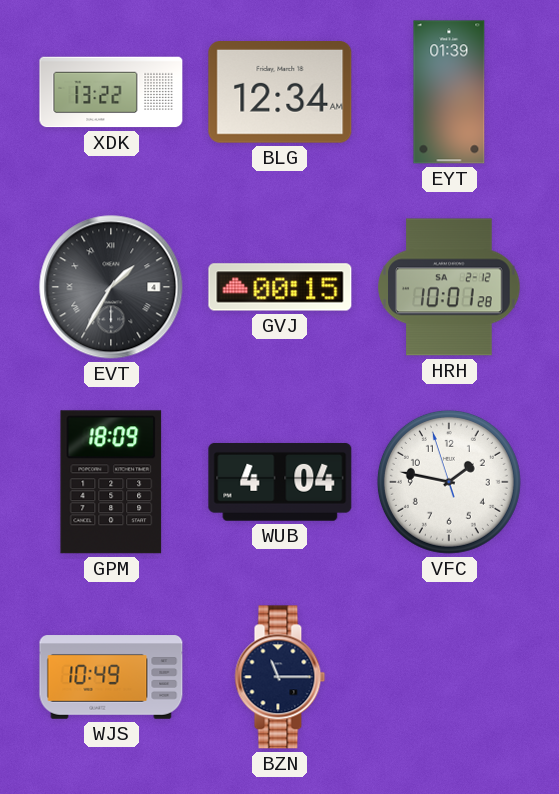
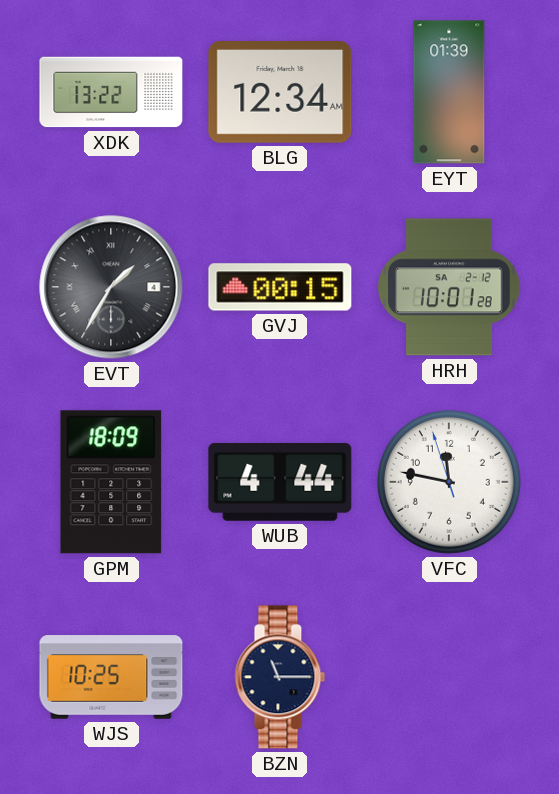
WUB: 4:04 -> 4:44
VFC: 1:46 -> 11:46
WJS: 10:49 -> 10:25
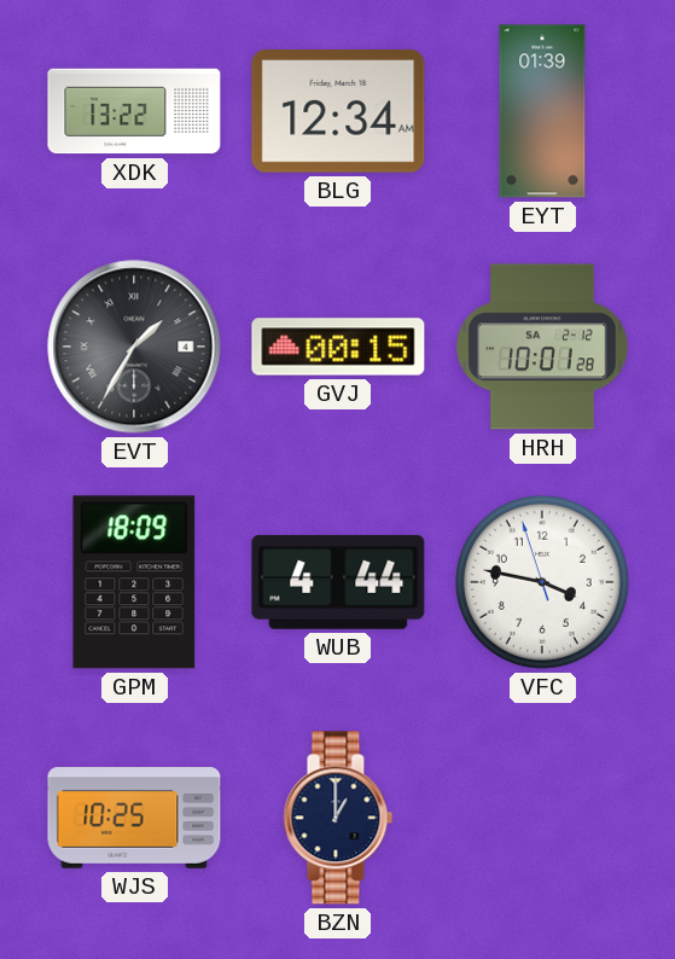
VFC: 11:46 -> 3:46
BZN: 11:15 -> 1:00
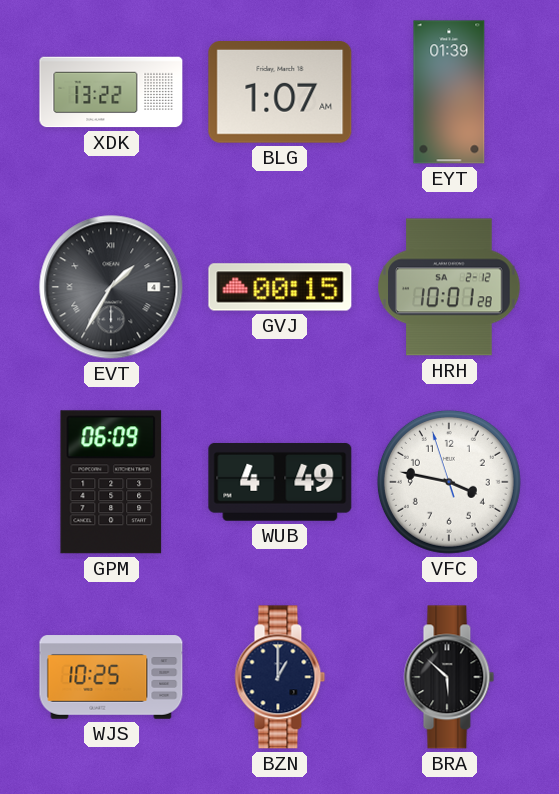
BLG: 12:34 -> 1:07
GPM: 18:09 -> 06:09
WUB: 4:44 -> 4:49
BRA: none -> 5:52
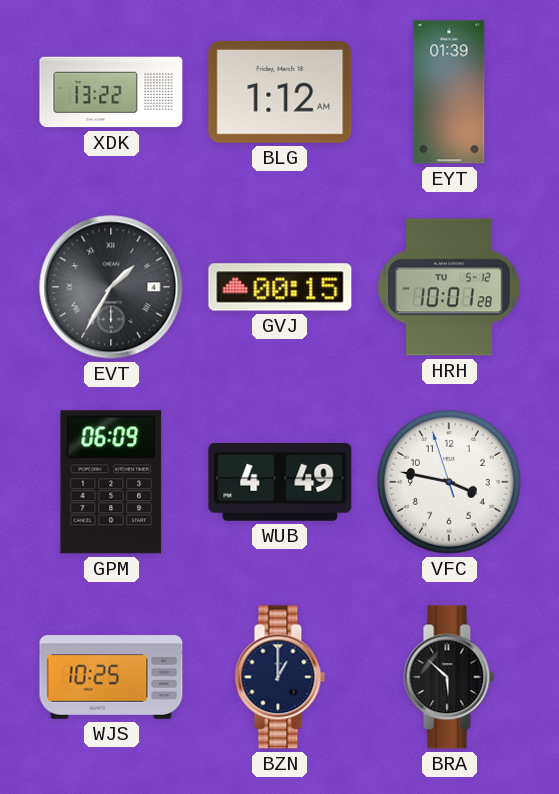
BLG: 1:07 -> 1:12
HRH date: SA 2-12 -> TU 5-12
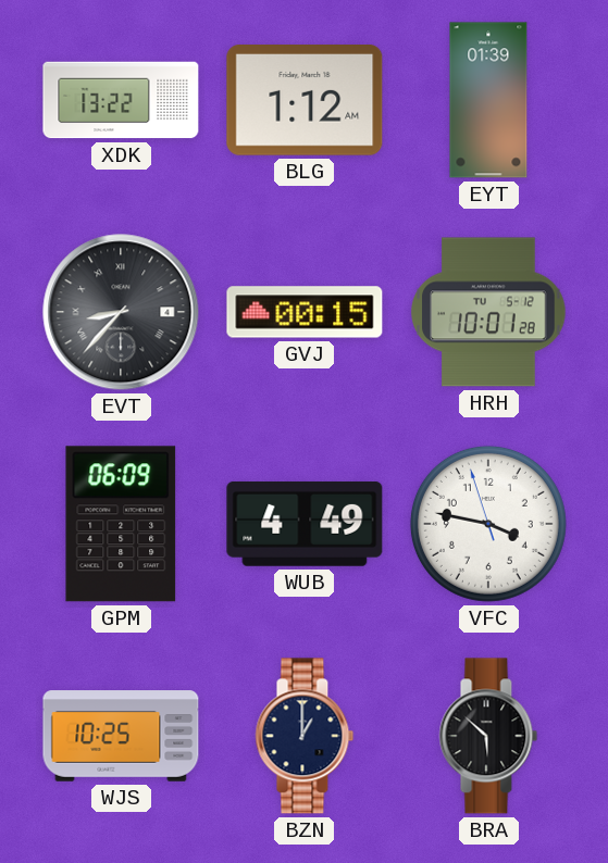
EVT: 1:35 -> 8:37
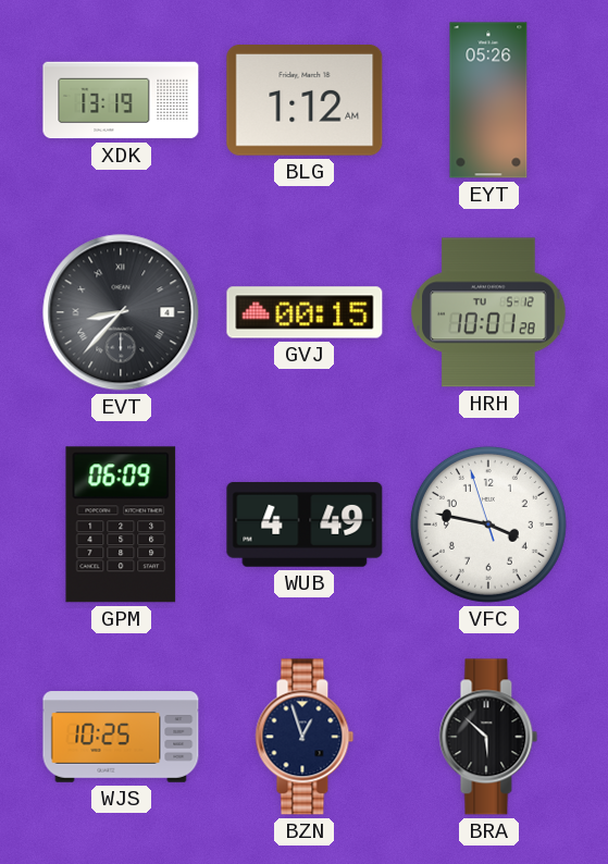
XDK: 13:22 -> 13:19
EYT: 01:39 -> 05:26
BZN: 1:00 -> 12:57
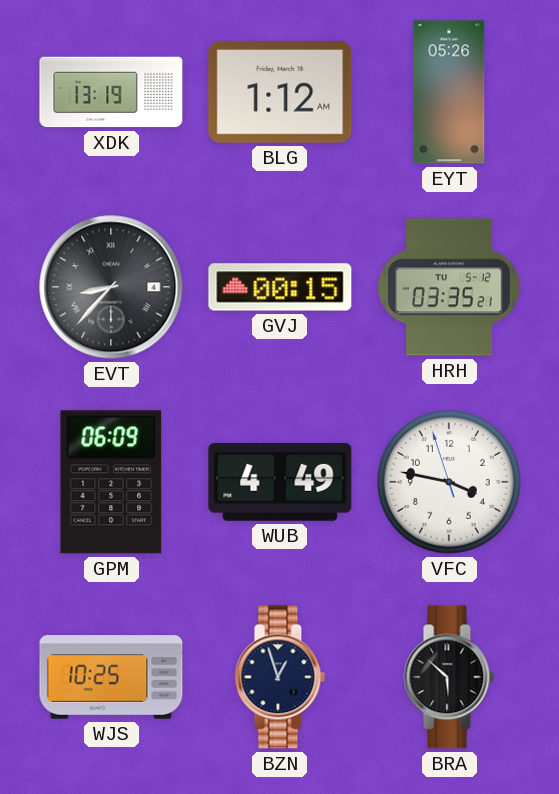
HRH: 10:01 -> 03:35
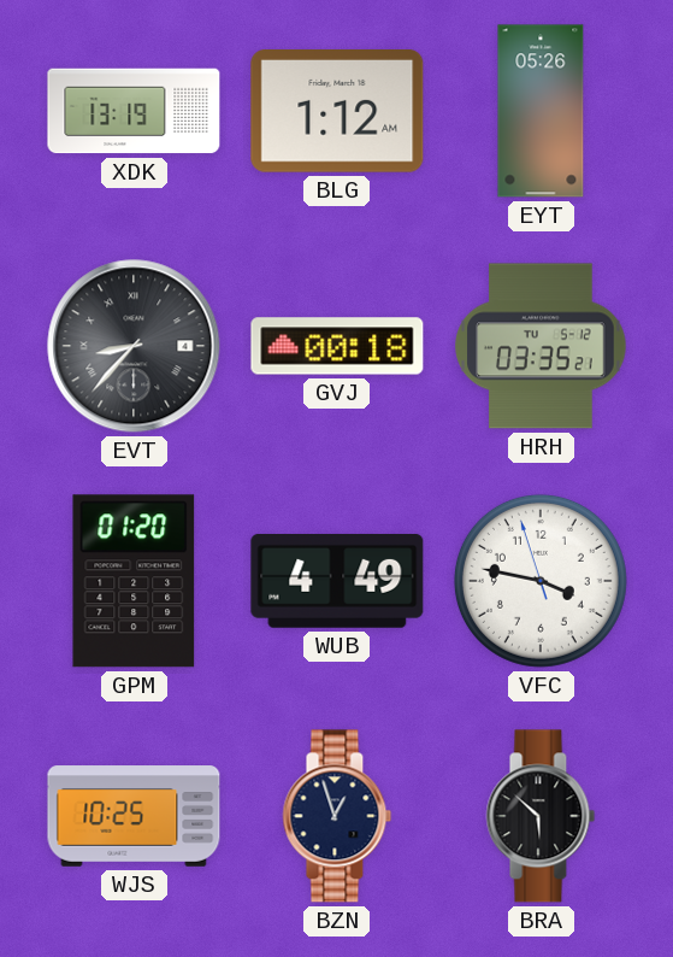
GVJ: 00:15 -> 00:18
GPM: 06:09 -> 01:20
